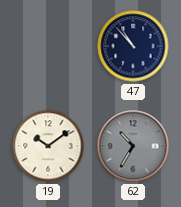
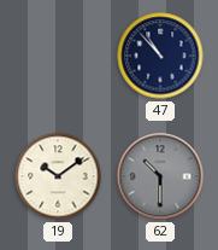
62: 10:35 -> 10:30
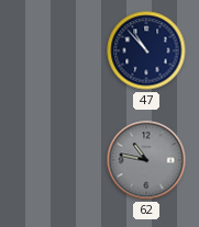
19: 10:09 -> none
62: 10:30 -> 10:47
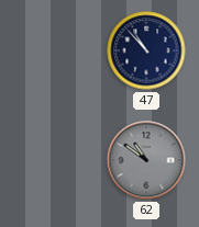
62: 10:47 -> 10:51
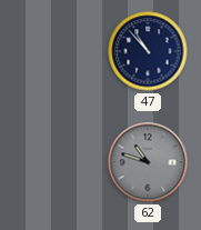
62: 10:51 -> 10:48
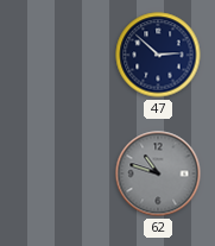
47: 10:53 -> 2:52
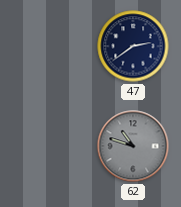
47: 2:52 -> 2:39
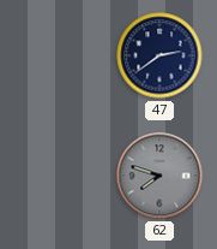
62: 10:48 -> 7:48
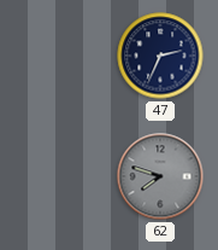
47: 2:39 -> 2:34
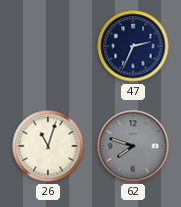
26: none -> 11:03
